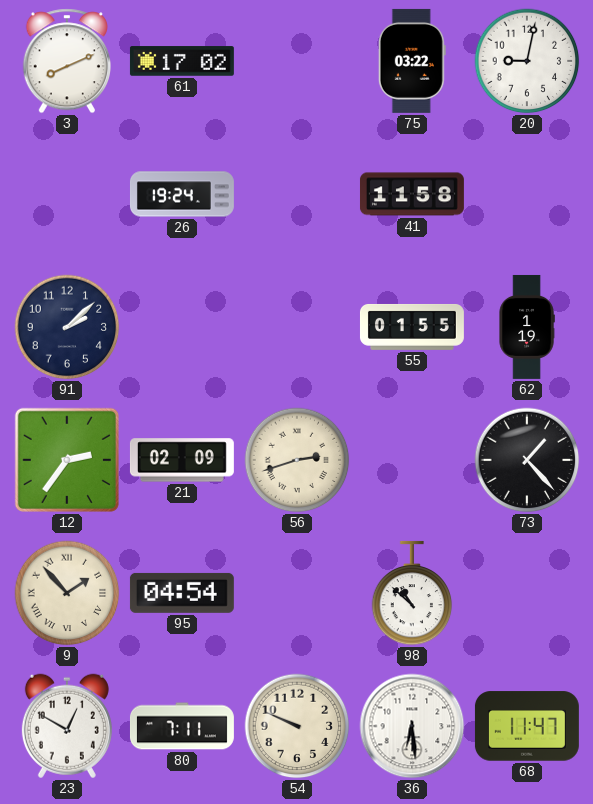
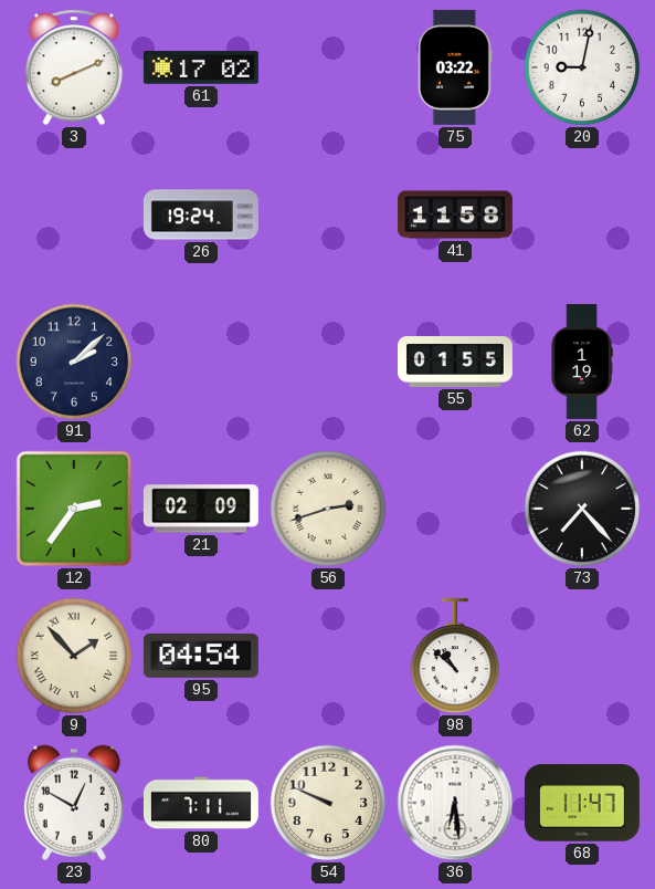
73: 1:23 -> 7:23
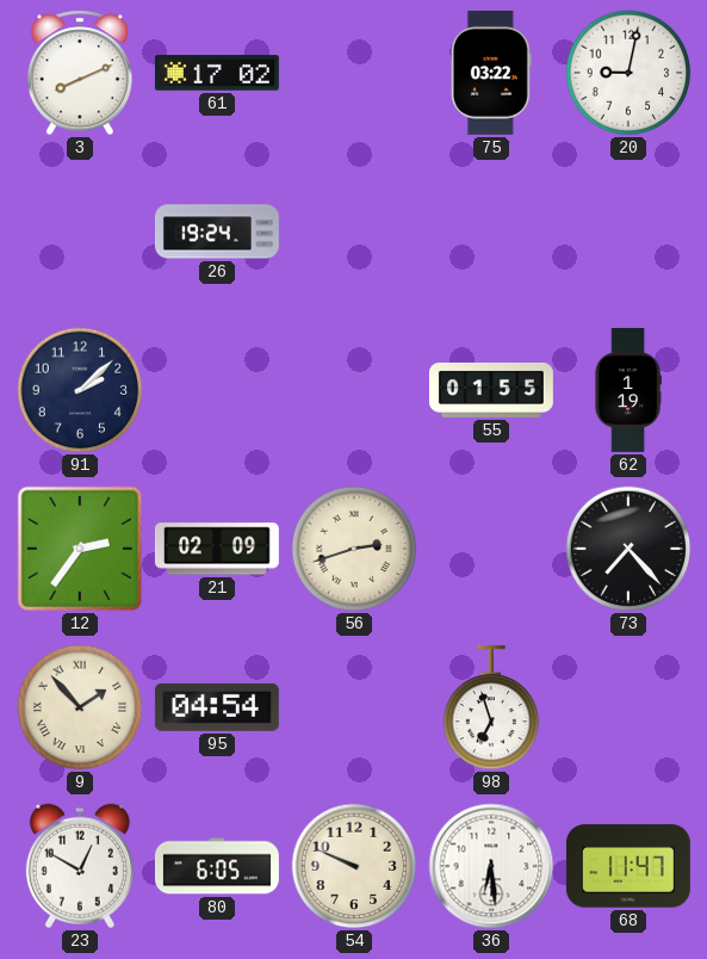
41: 11:58 -> none
98: 10:52 -> 6:57
80: 7:11 -> 6:05
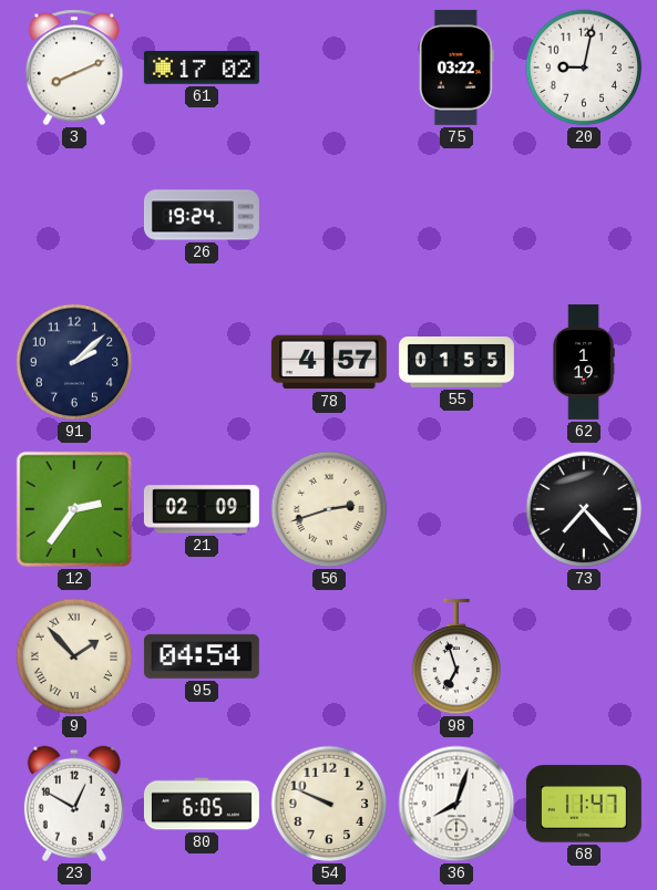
78: none -> 4:57
36: 6:29 -> 8:03
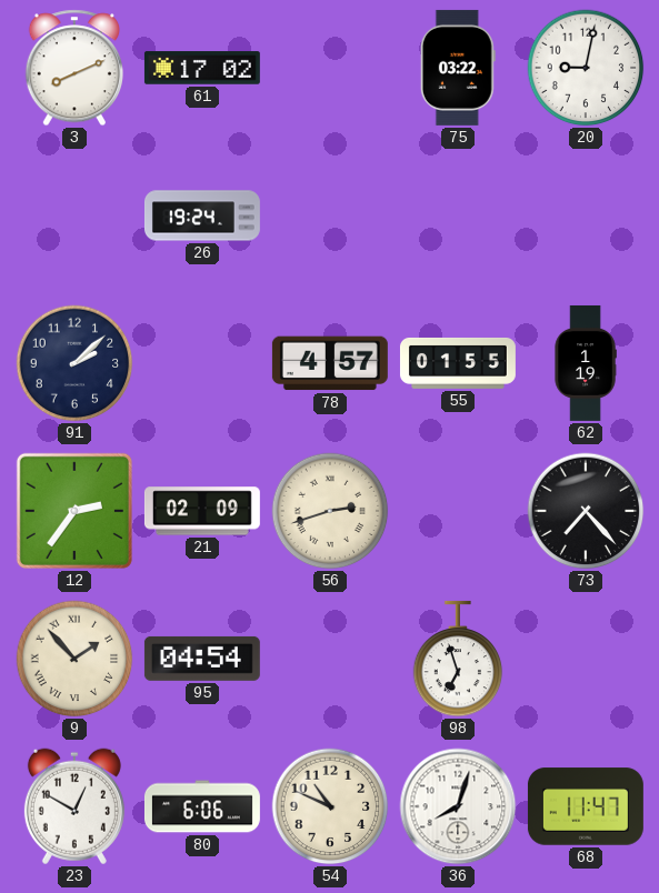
80: 6:05 -> 6:06
54: 9:49 -> 10:49
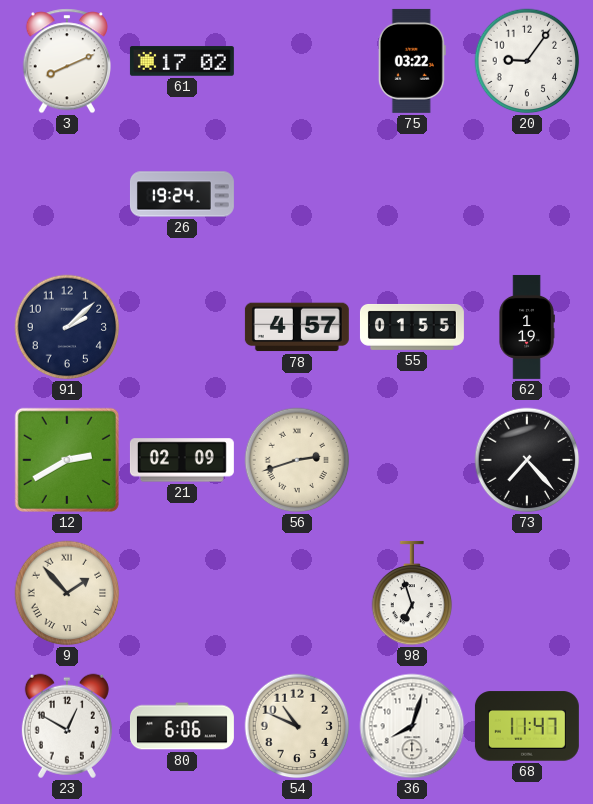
20: 9:02 -> 9:06
12: 2:36 -> 2:40
95: 04:54 -> none
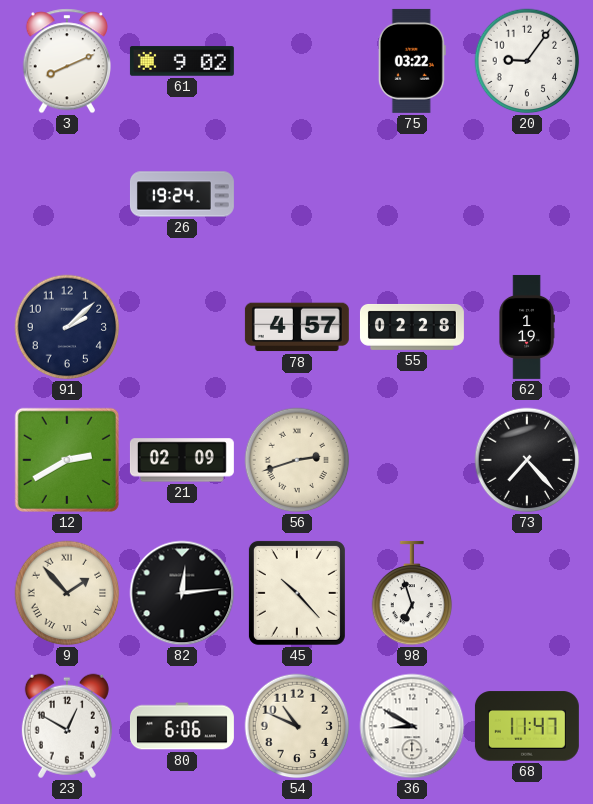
61: 17:02 -> 9:02
55: 01:55 -> 02:28
82: none -> 12:14
45: none -> 10:23
36: 8:03 -> 8:50
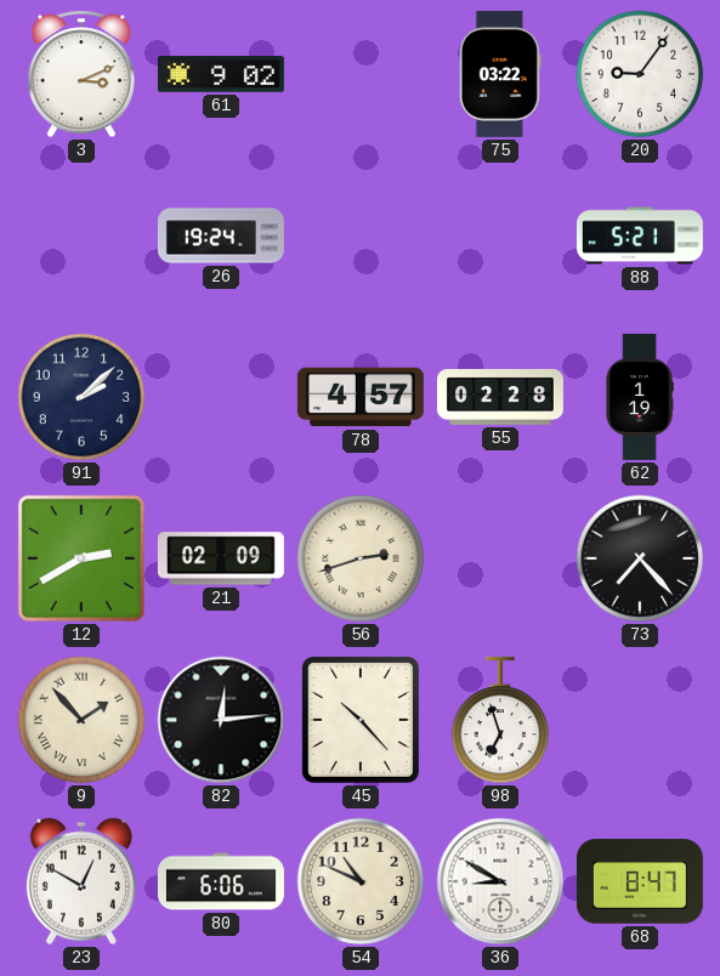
3: 8:11 -> 3:11
88: none -> 5:21
68: 11:47 -> 8:47
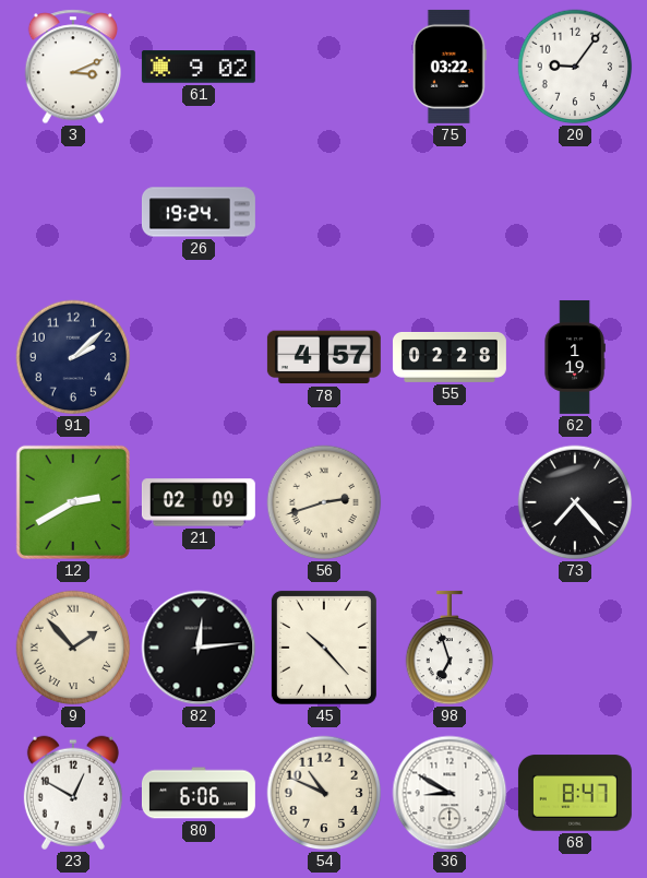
88: 5:21 -> none
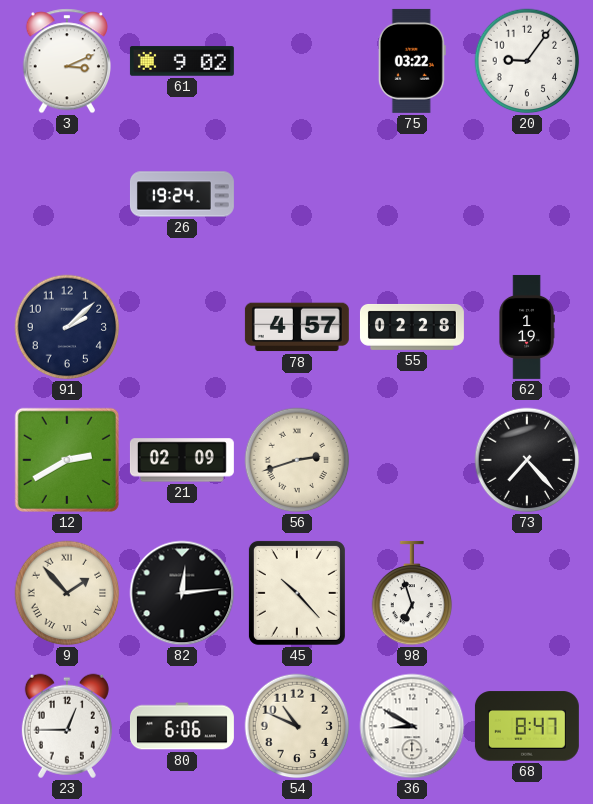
23: 12:50 -> 12:45
